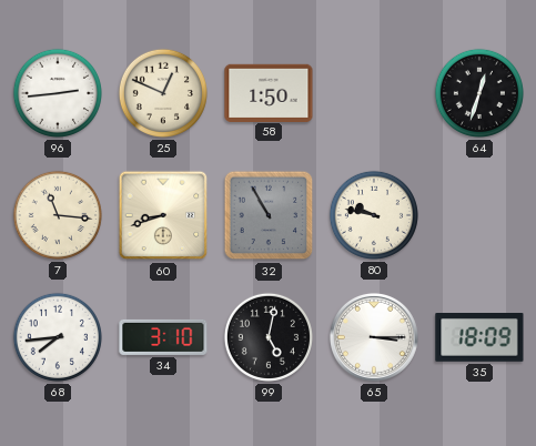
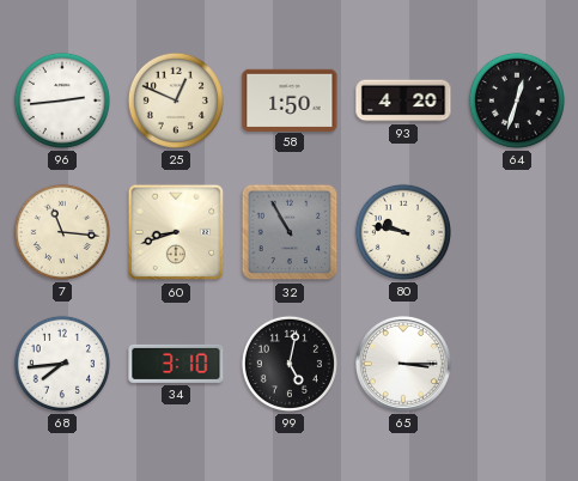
93: none -> 4:20
35: 18:09 -> none
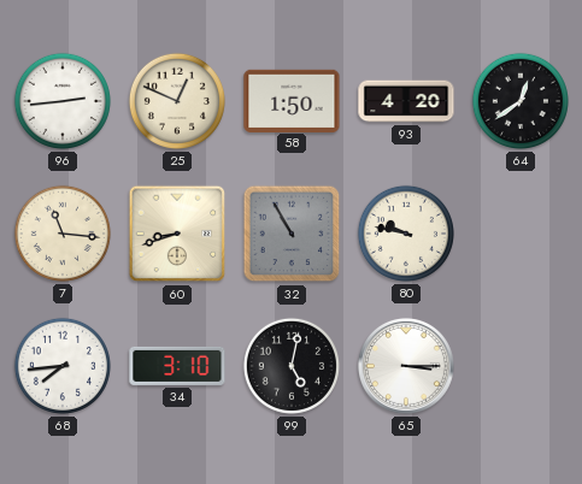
64: 12:33 -> 12:39
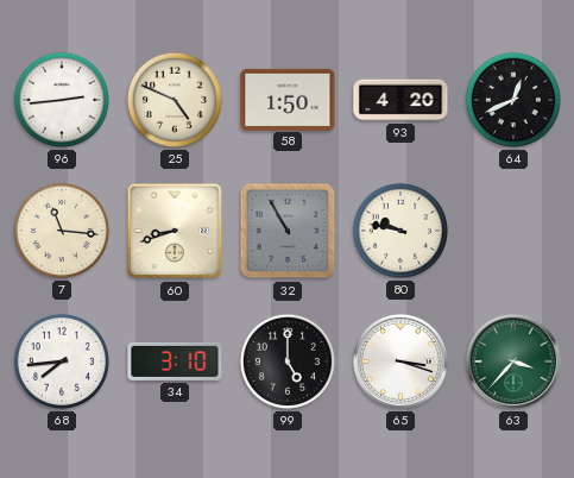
25: 12:49 -> 4:49
64: 12:39 -> 12:41
99: 5:02 -> 5:00
65: 3:15 -> 3:18
63: none -> 3:37
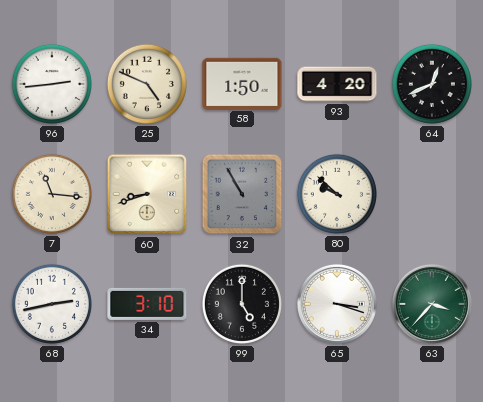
80: 9:47 -> 9:52
68: 7:44 -> 2:43
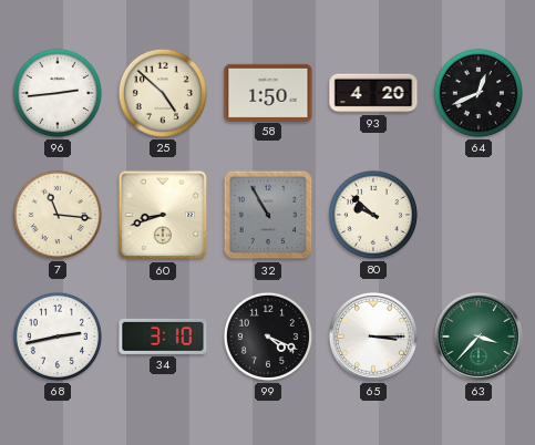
25: 4:49 -> 4:52
99: 5:00 -> 4:19
65: 3:18 -> 3:15
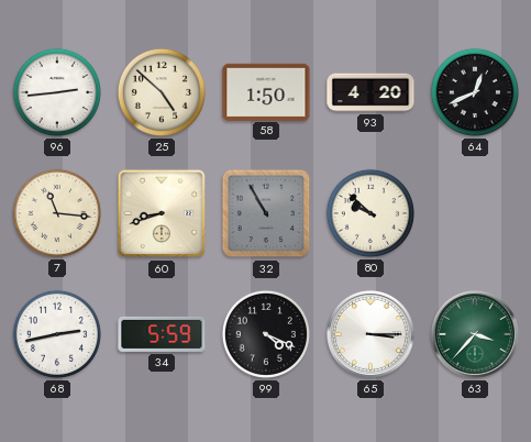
34: 3:10 -> 5:59
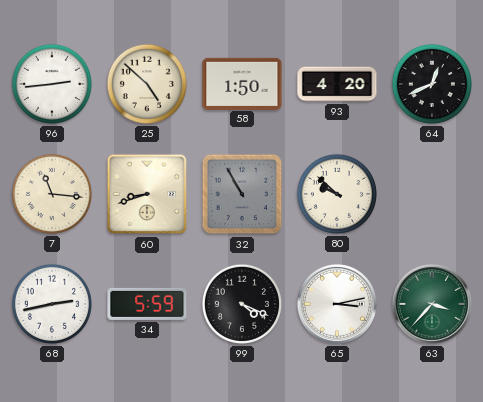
65: 3:15 -> 3:13
